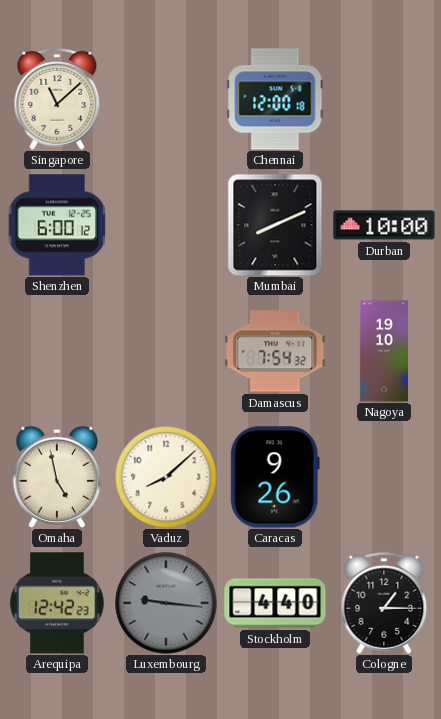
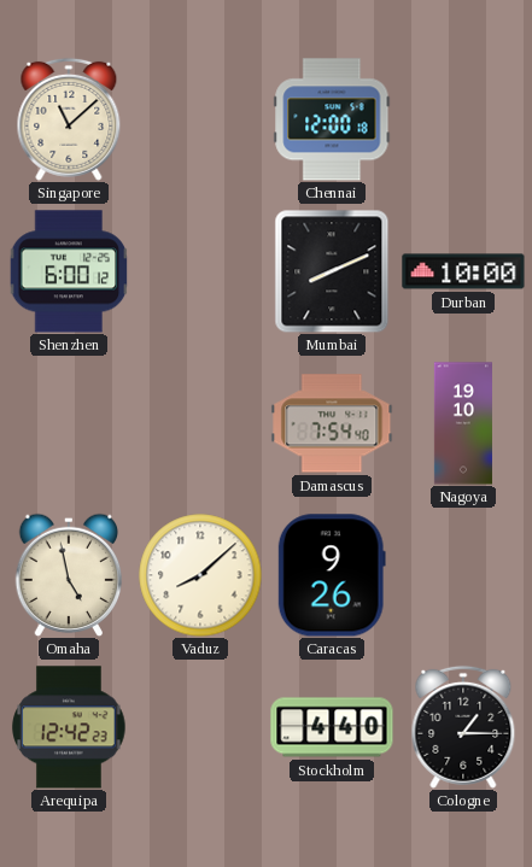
Damascus: 7:54:32 -> 7:54:40
Luxembourg: 9:16 -> none
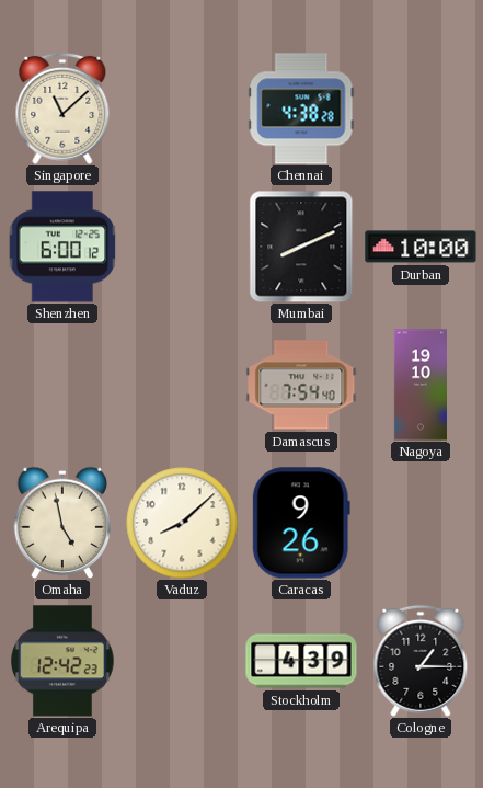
Chennai: 12:00 -> 4:38
Stockholm: 4:40 -> 4:39
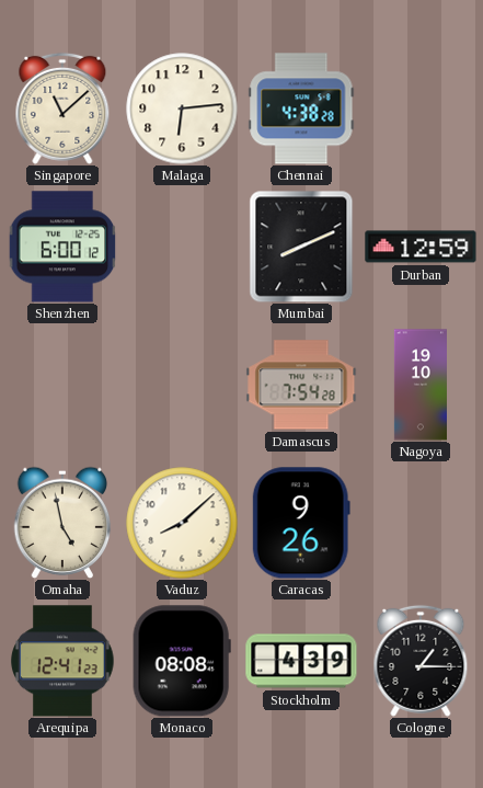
Malaga: none -> 6:14
Durban: 10:00 -> 12:59
Damascus: 7:54:40 -> 7:54:28
Arequipa: 12:42 -> 12:41
Monaco: none -> 08:08
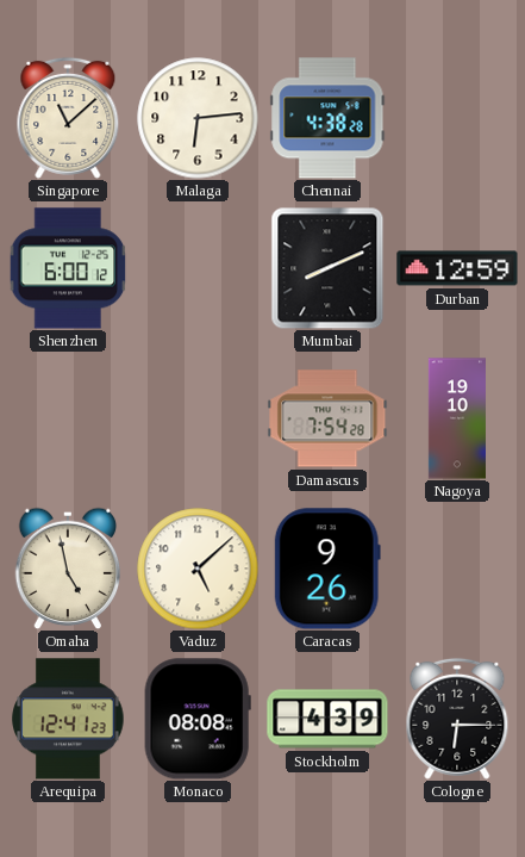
Vaduz: 8:08 -> 5:08
Cologne: 1:15 -> 6:15
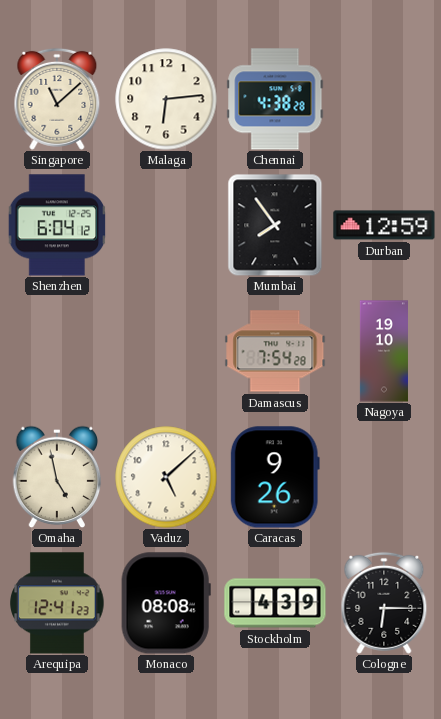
Shenzhen: 6:00 -> 6:04
Mumbai: 8:11 -> 7:54
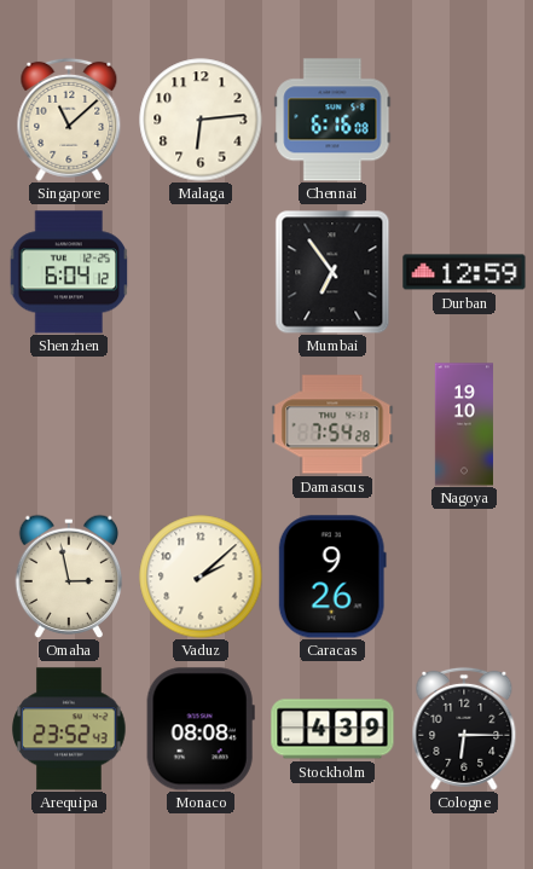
Chennai: 4:38 -> 6:16
Mumbai: 7:54 -> 6:54
Omaha: 4:58 -> 2:58
Vaduz: 5:08 -> 2:08
Arequipa: 12:41 -> 23:52
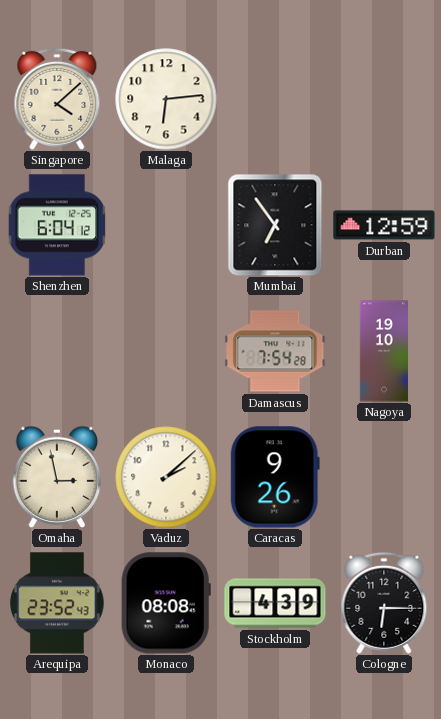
Singapore: 11:08 -> 4:08
Chennai: 6:16 -> none
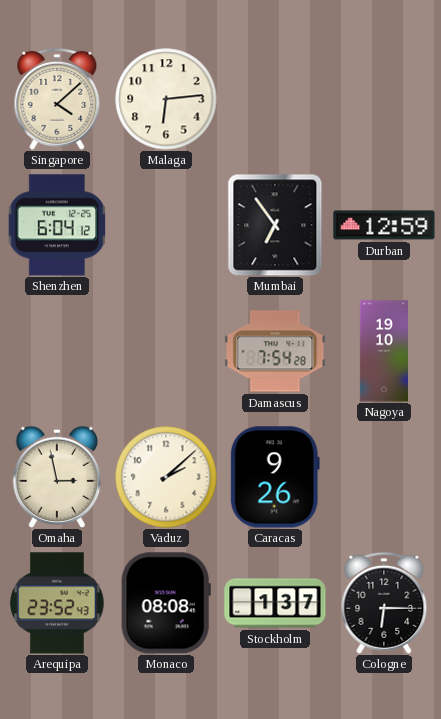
Stockholm: 4:39 -> 1:37
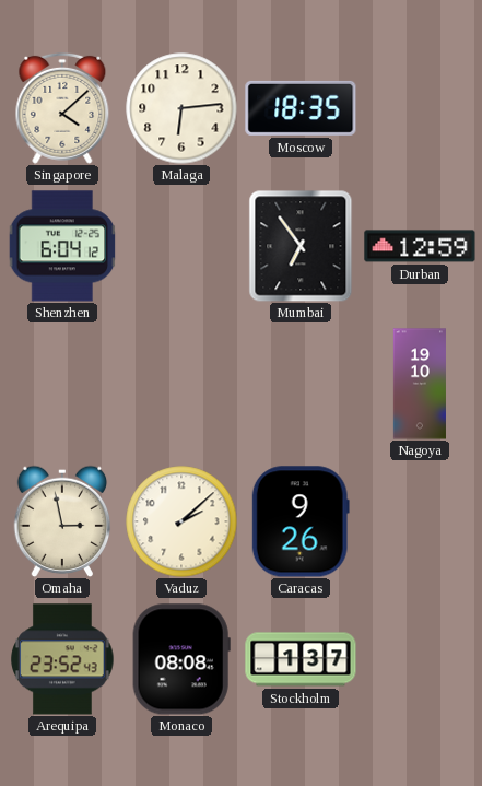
Moscow: none -> 18:35
Damascus: 7:54 -> none
Cologne: 6:15 -> none
